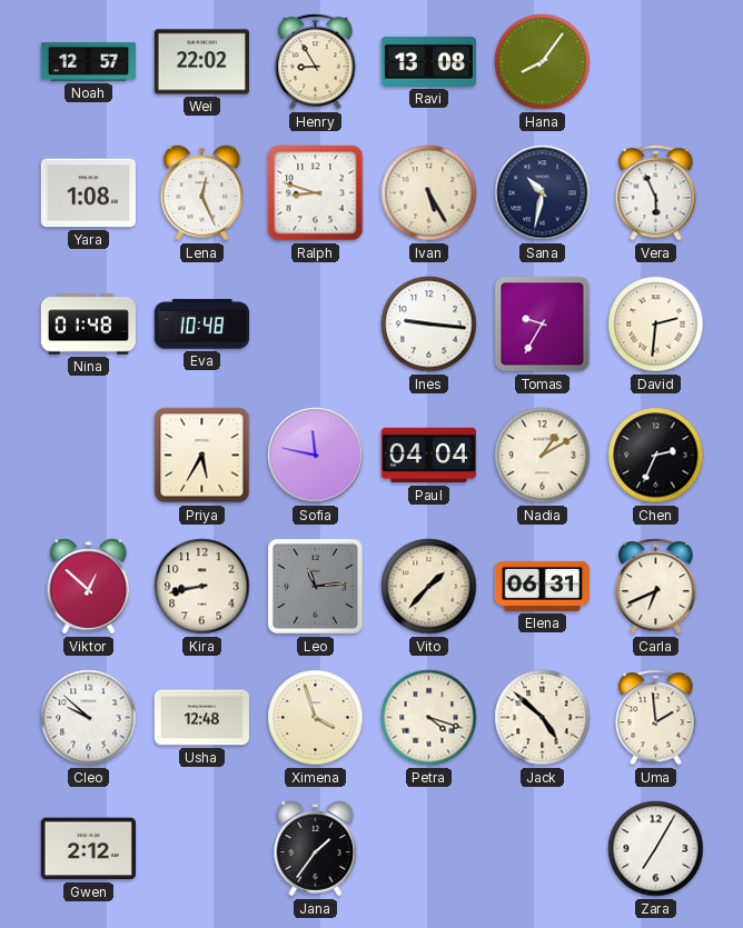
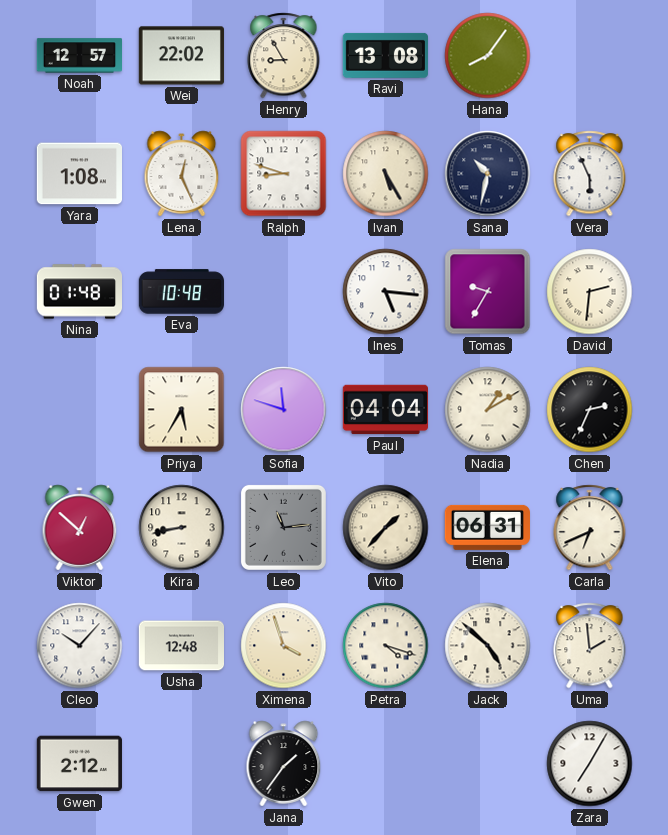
Ines: 9:16 -> 5:16
Sofia: 11:47 -> 11:48
Cleo: 9:52 -> 10:07
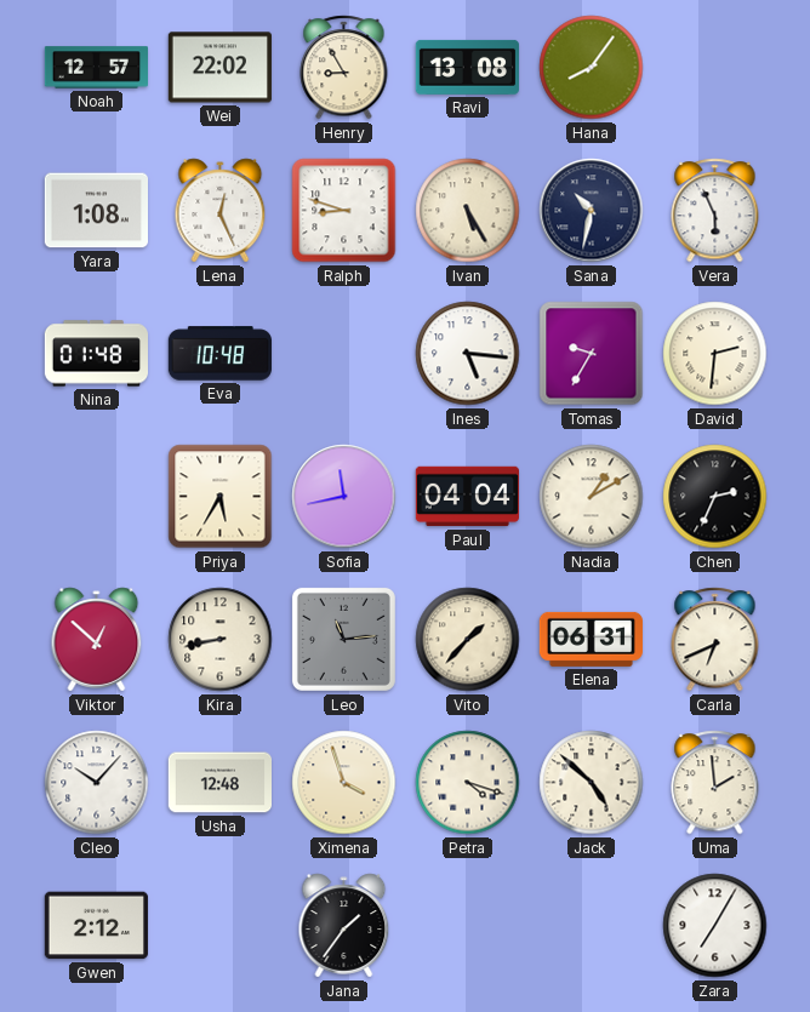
Sofia: 11:48 -> 11:43
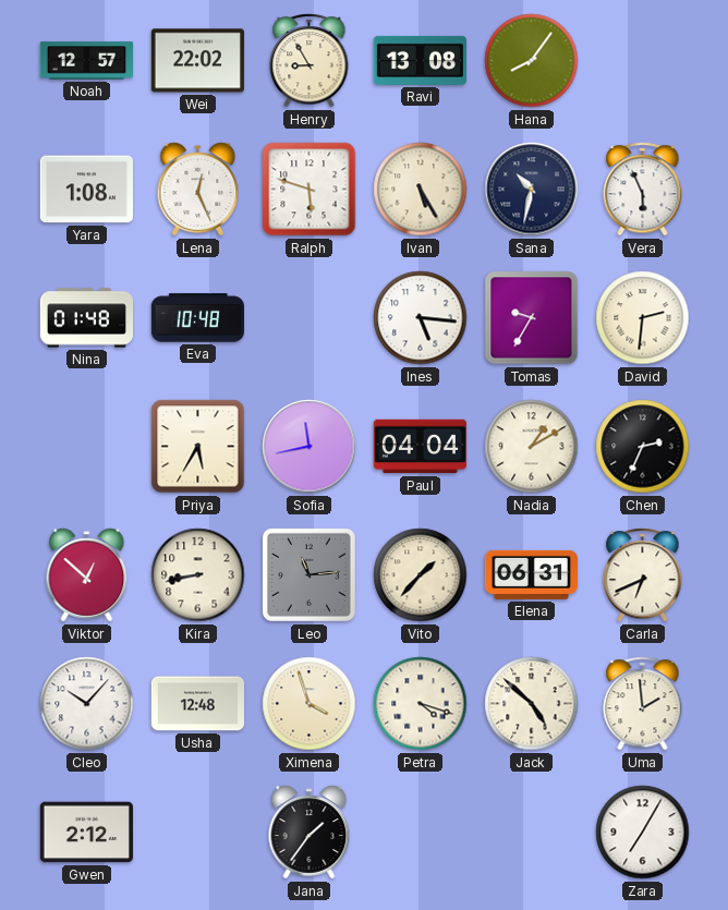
Ralph: 8:48 -> 5:48
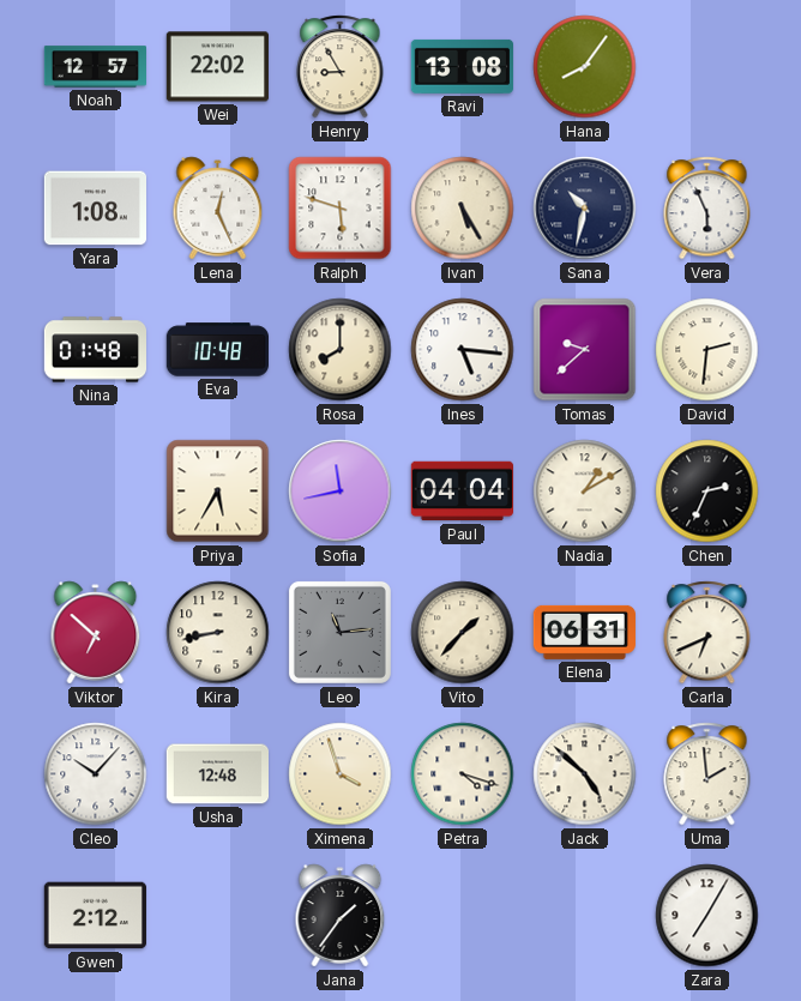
Rosa: none -> 8:00
Tomas: 9:35 -> 9:38
Viktor: 12:52 -> 6:52
